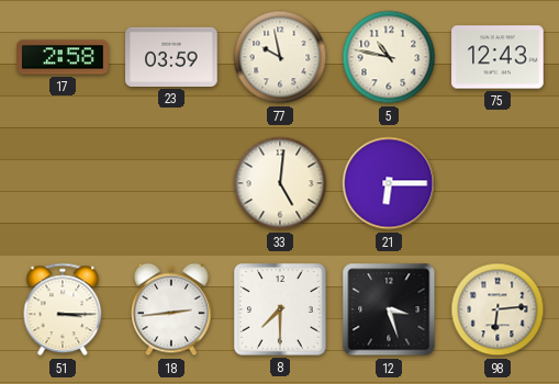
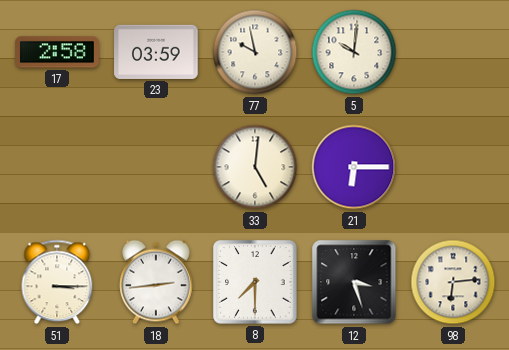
5: 10:47 -> 10:01
75: 12:43 -> none
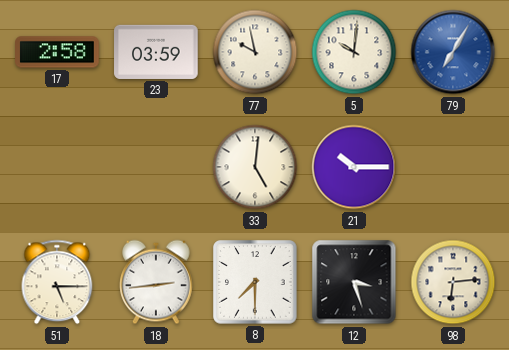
79: none -> 7:05
21: 6:15 -> 10:15
51: 3:15 -> 5:15
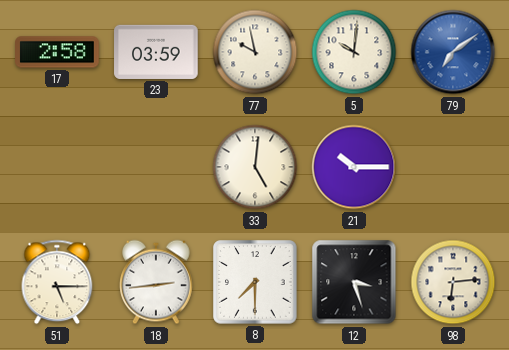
79: 7:05 -> 7:09
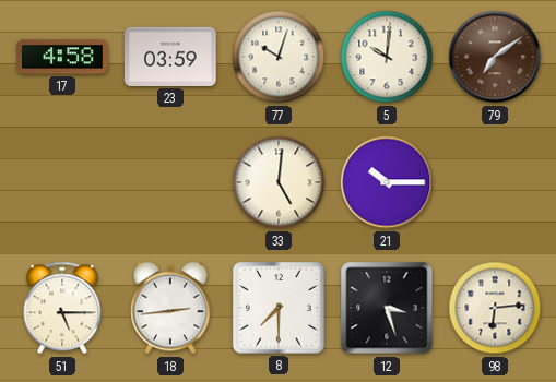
17: 2:58 -> 4:58
77: 9:58 -> 10:03
79 dial: blue -> brown
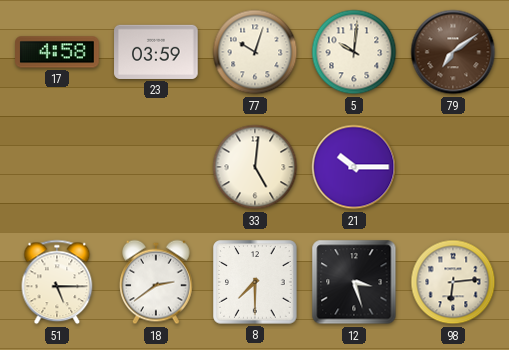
18: 2:44 -> 2:39
